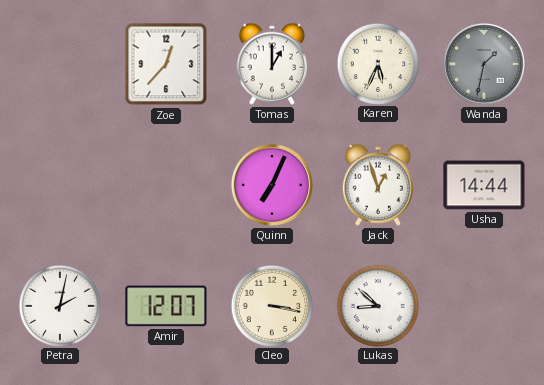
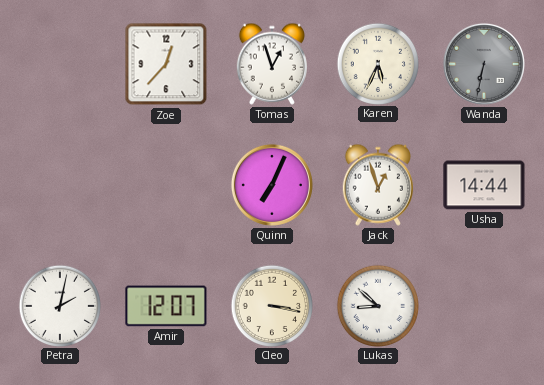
Tomas: 1:00 -> 12:57
Wanda: 1:32 -> 6:32
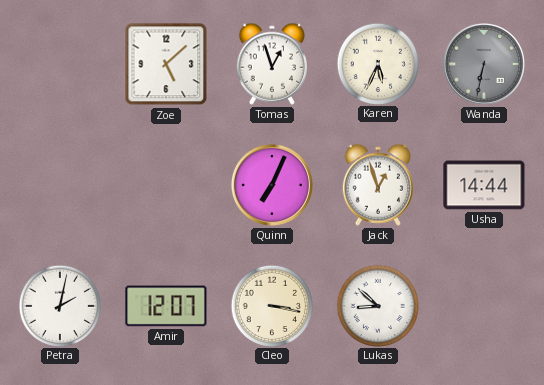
Zoe: 12:37 -> 5:08
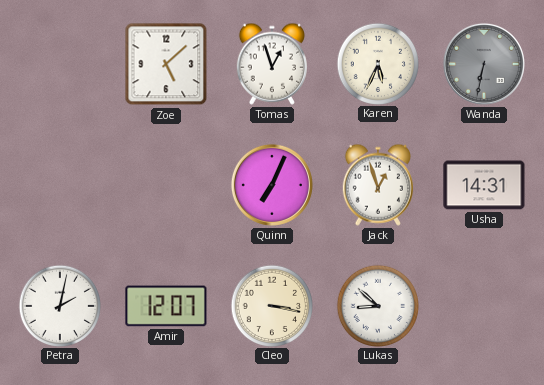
Usha: 14:44 -> 14:31
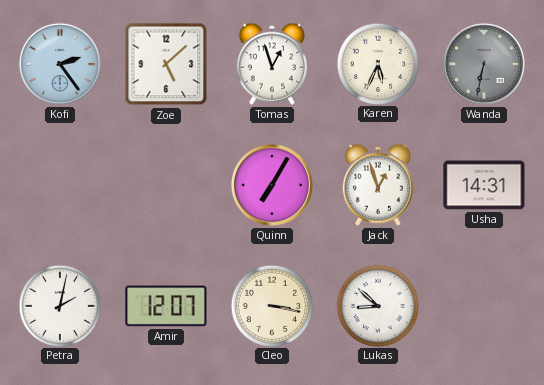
Kofi: none -> 2:24
Quinn: 7:04 -> 7:05
